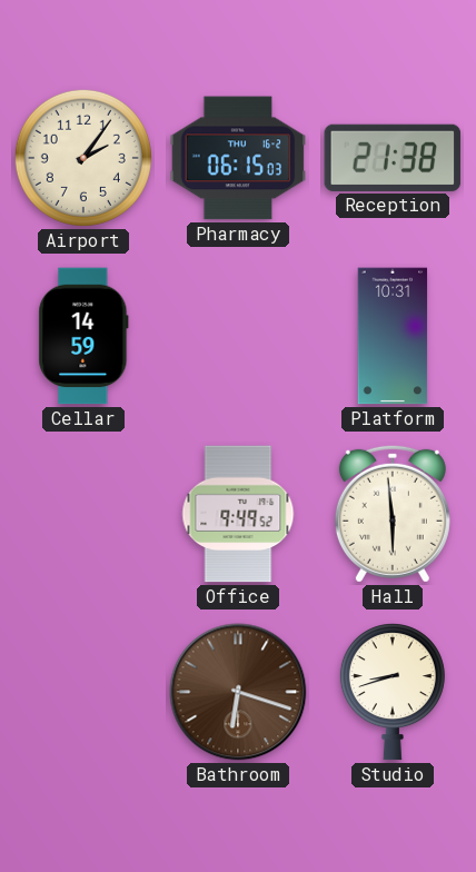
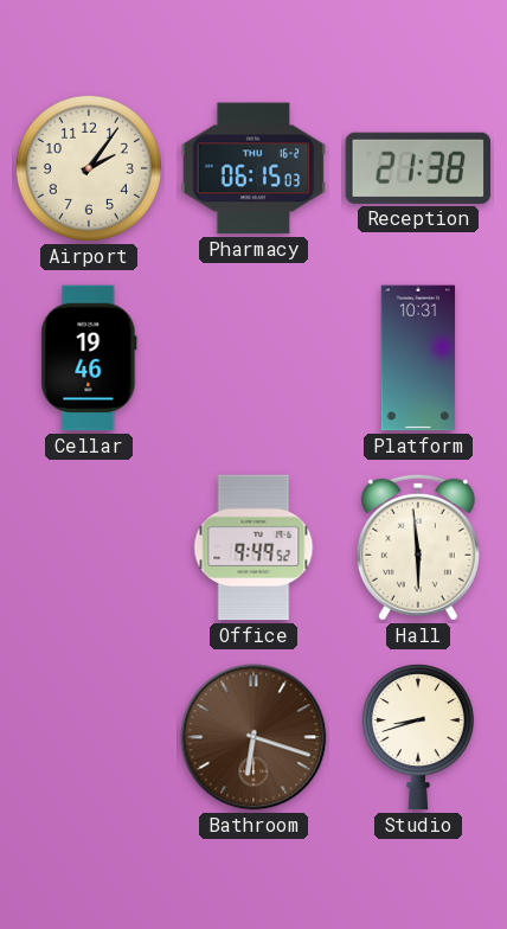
Cellar: 14:59 -> 19:46
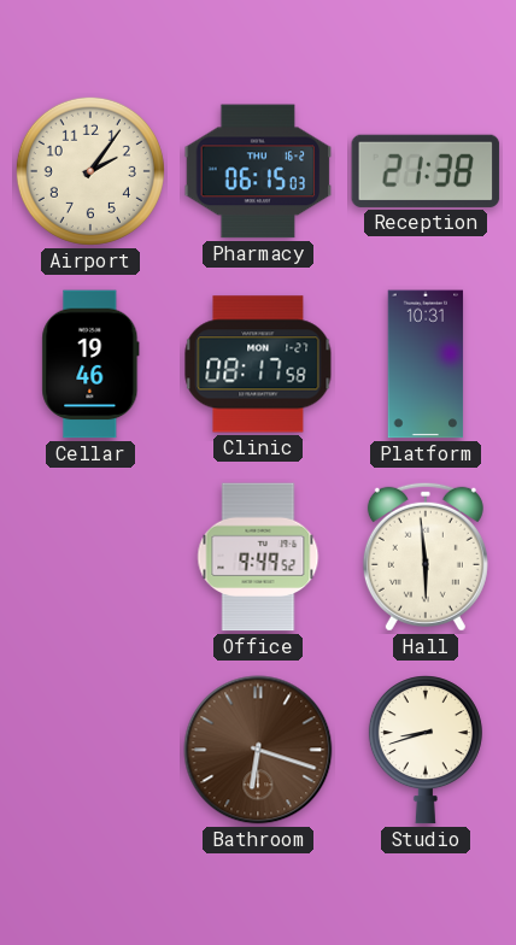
Clinic: none -> 08:17
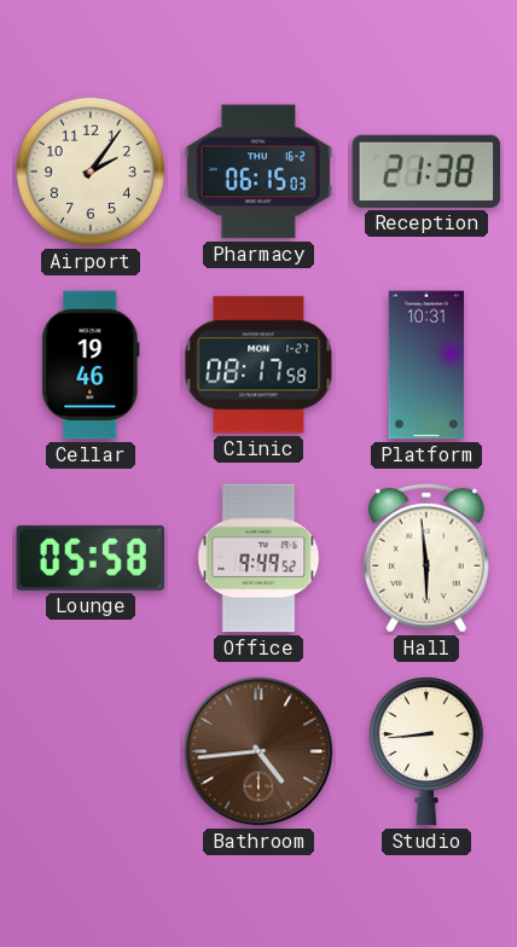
Lounge: none -> 05:58
Bathroom: 6:18 -> 4:44
Studio: 8:42 -> 8:44
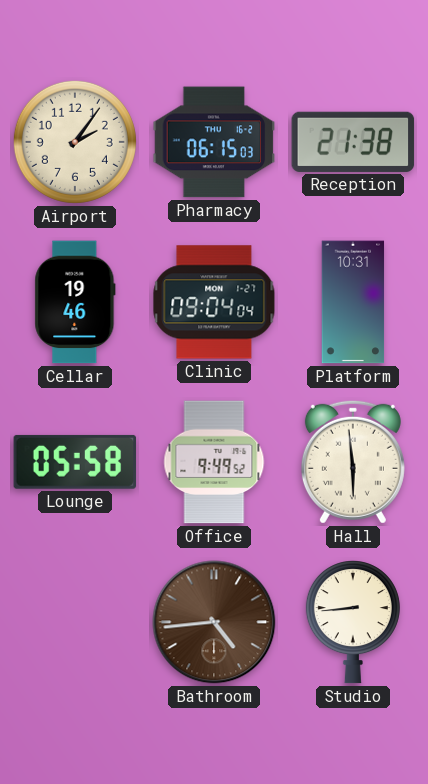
Clinic: 08:17 -> 09:04
